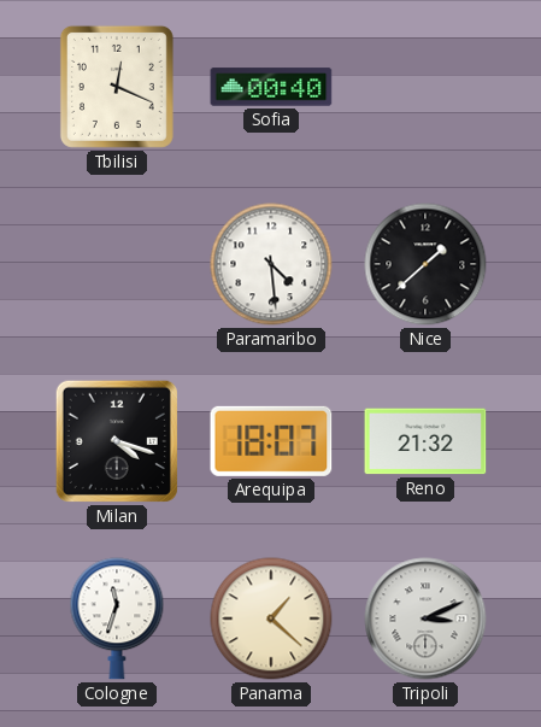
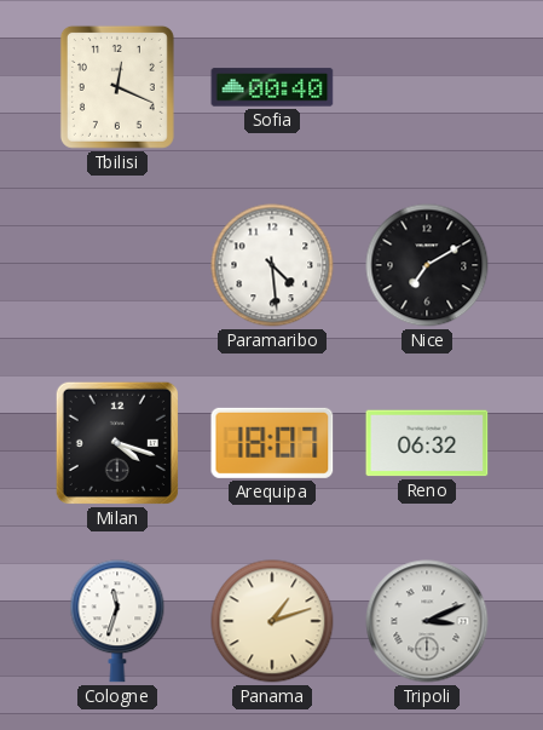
Nice: 1:38 -> 7:10
Reno: 21:32 -> 06:32
Panama: 1:22 -> 1:12
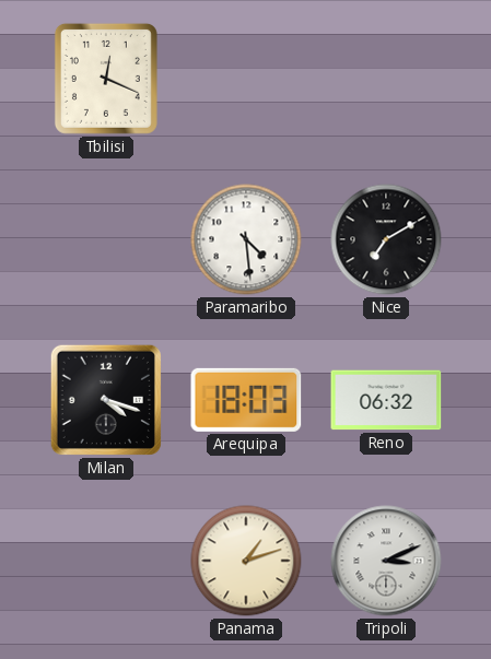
Sofia: 00:40 -> none
Arequipa: 18:07 -> 18:03
Cologne: 11:33 -> none
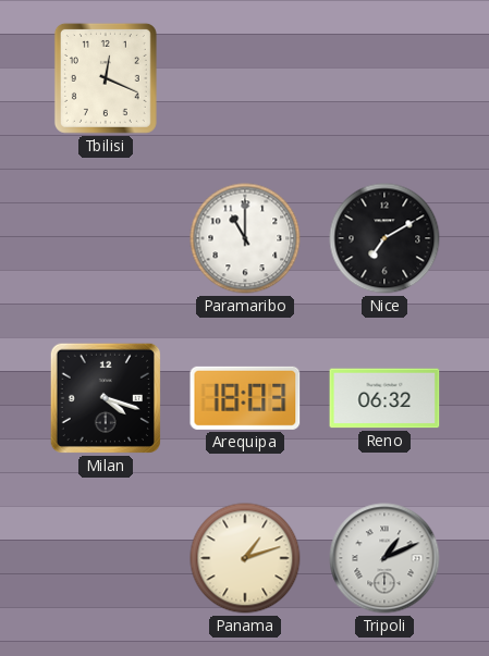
Paramaribo: 4:29 -> 11:00
Tripoli: 3:11 -> 1:11
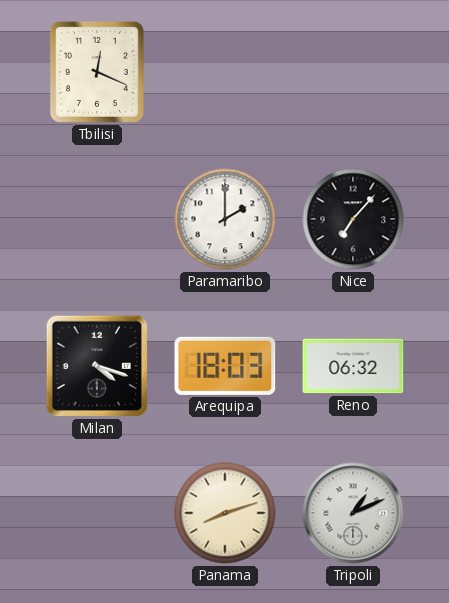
Paramaribo: 11:00 -> 2:00
Nice: 7:10 -> 7:07
Panama: 1:12 -> 8:12
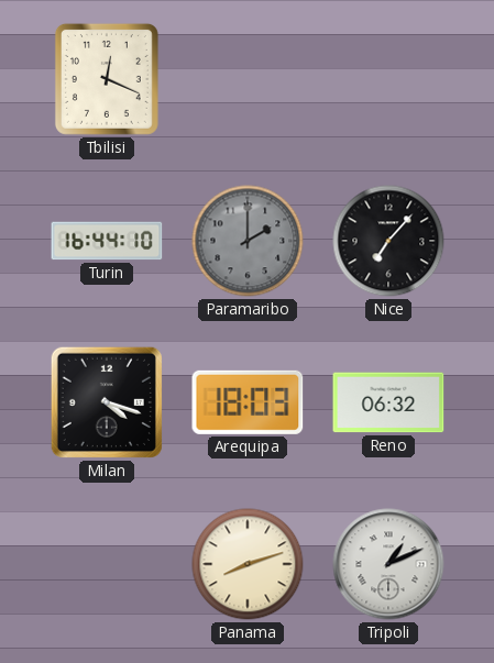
Turin: none -> 16:44
Paramaribo dial: white -> grey
